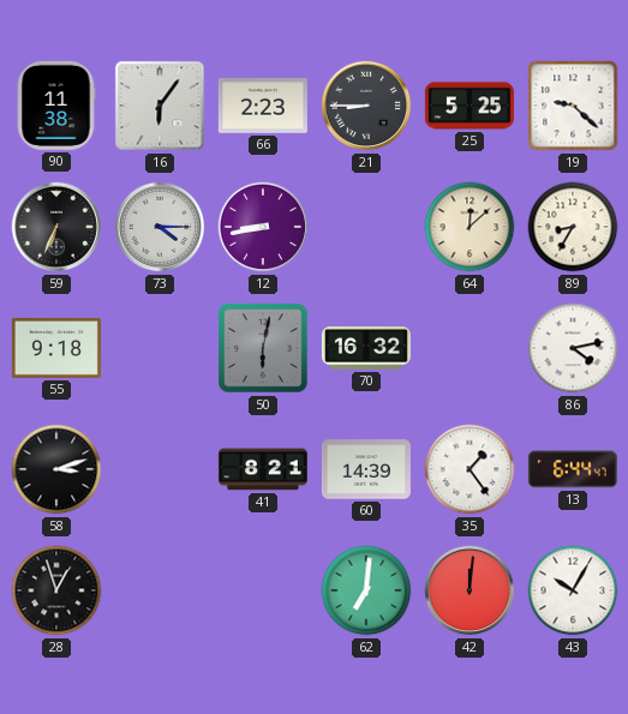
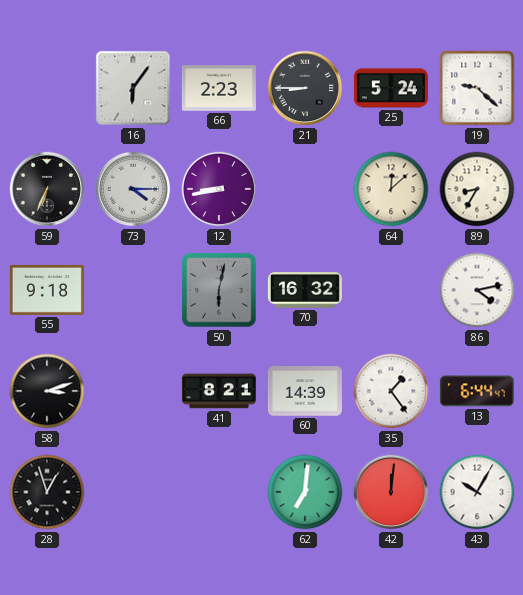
90: 11:38 -> none
25: 5:25 -> 5:24
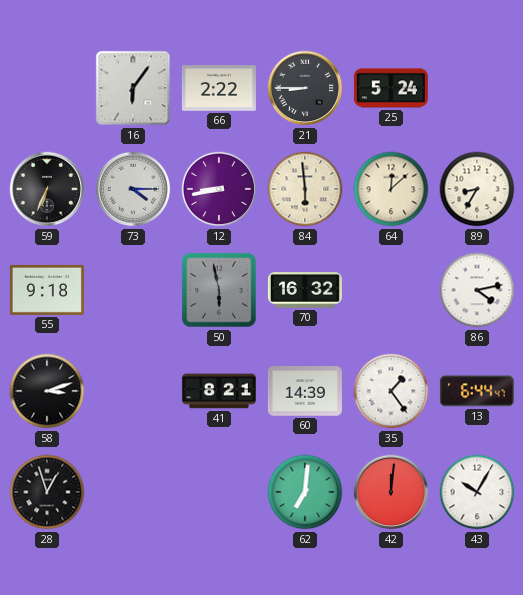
66: 2:23 -> 2:22
19: 9:22 -> none
84: none -> 5:59
50: 6:02 -> 5:58
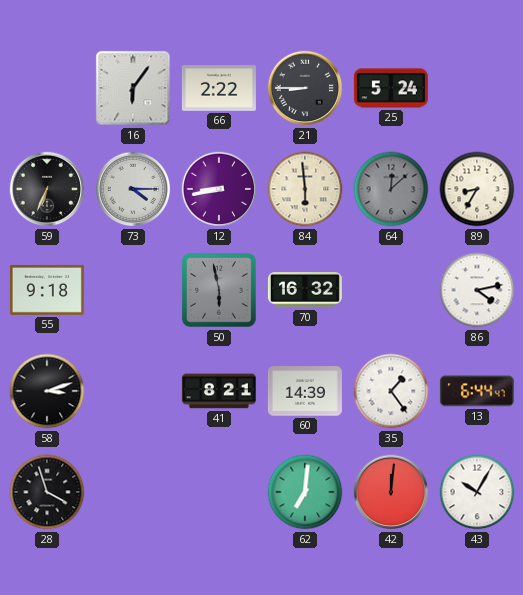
64 dial: cream -> grey
28: 12:57 -> 3:57
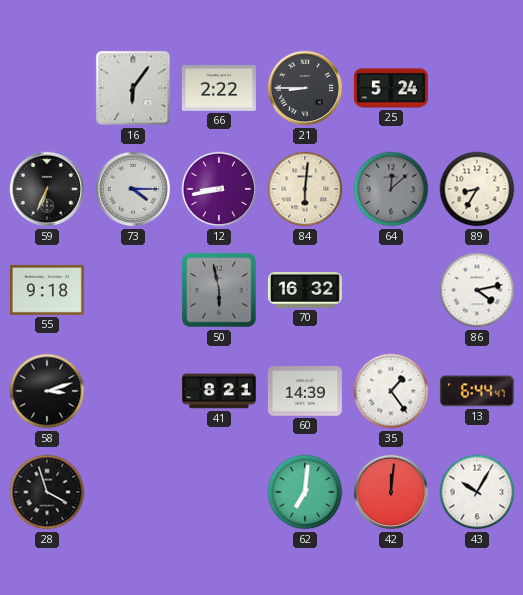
84: 5:59 -> 6:01
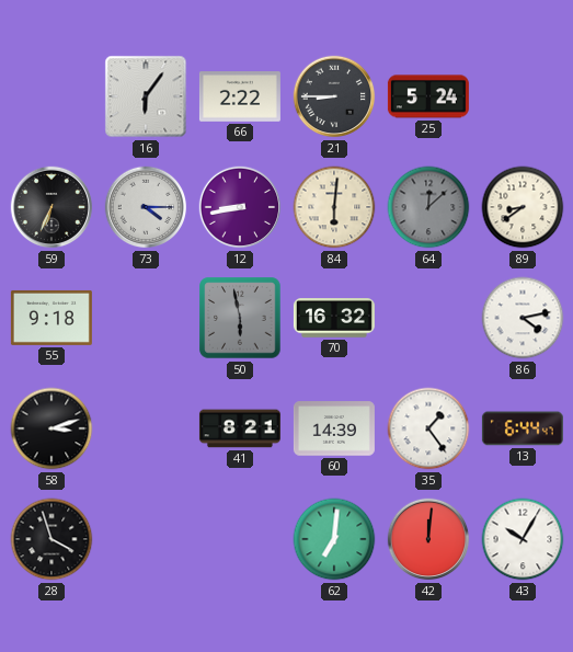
89: 8:35 -> 8:39
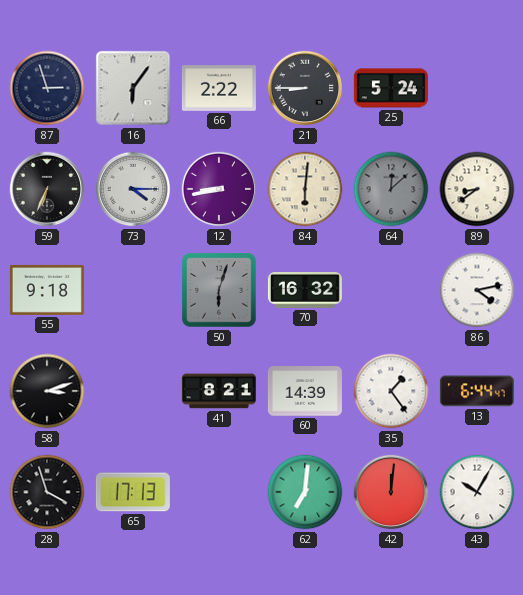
87: none -> 2:57
50: 5:58 -> 6:03
65: none -> 17:13
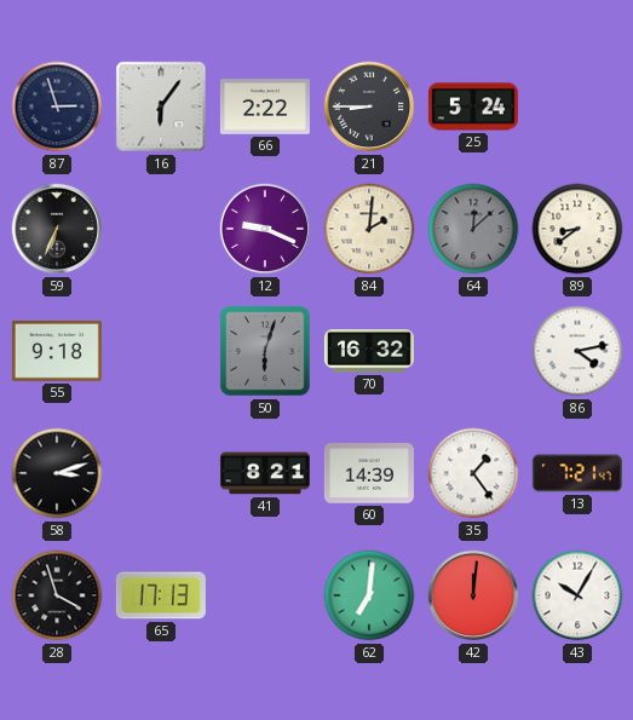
73: 4:15 -> none
12: 8:43 -> 9:19
84: 6:01 -> 2:01
13: 6:44 -> 7:21
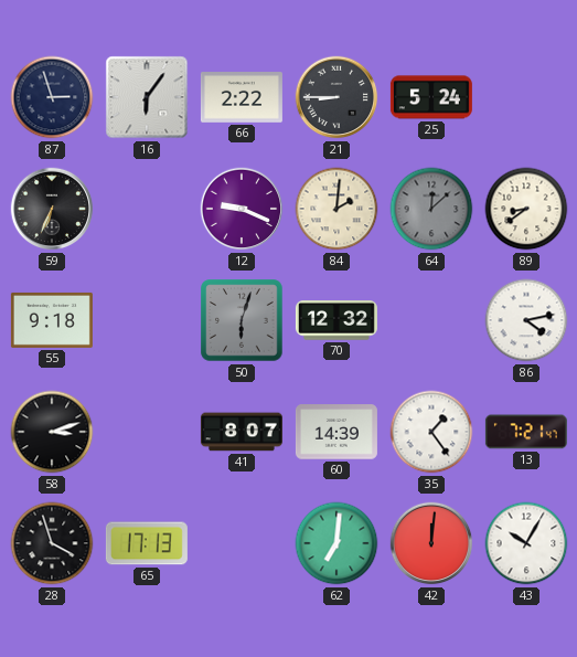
70: 16:32 -> 12:32
41: 8:21 -> 8:07
